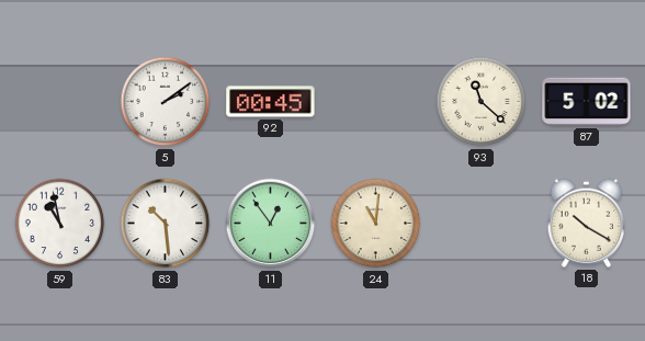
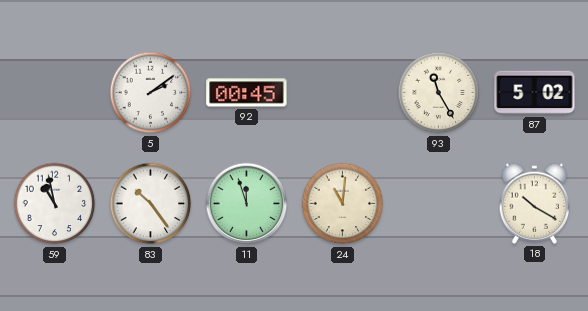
93: 11:22 -> 11:25
83: 10:29 -> 10:24
11: 12:54 -> 11:57
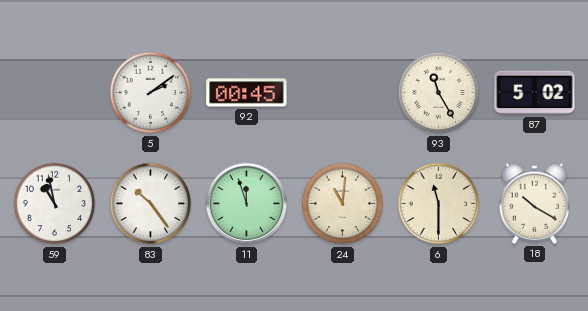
6: none -> 11:30
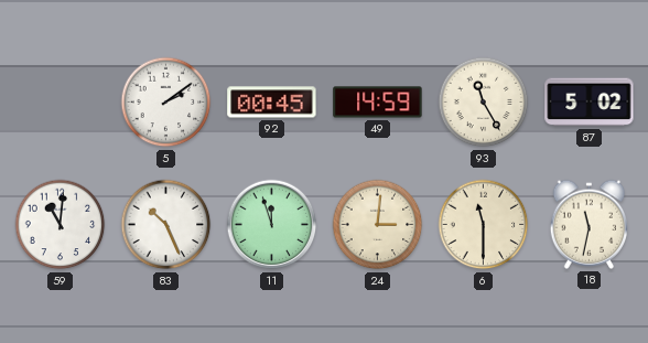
49: none -> 14:59
59: 10:58 -> 11:01
83: 10:24 -> 10:26
24: 11:01 -> 3:01
18: 10:20 -> 11:32
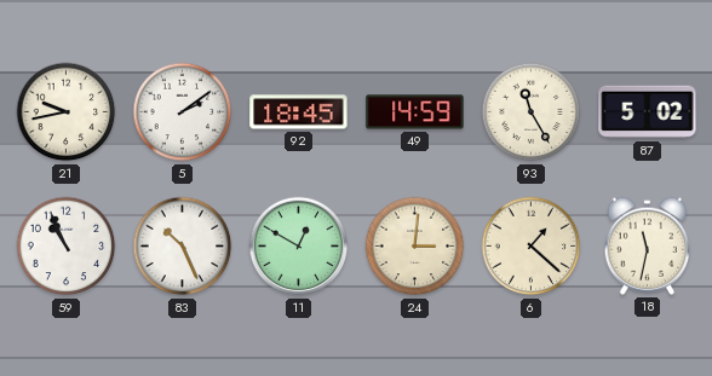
21: none -> 9:43
92: 00:45 -> 18:45
59: 11:01 -> 10:56
11: 11:57 -> 12:50
6: 11:30 -> 1:22
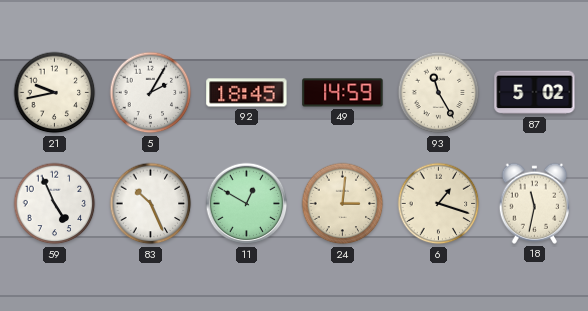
5: 2:09 -> 2:05
59: 10:56 -> 4:56
6: 1:22 -> 1:18
